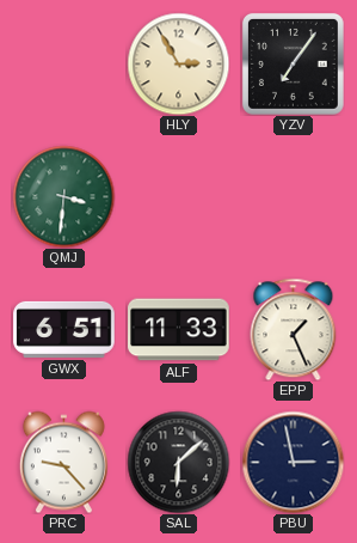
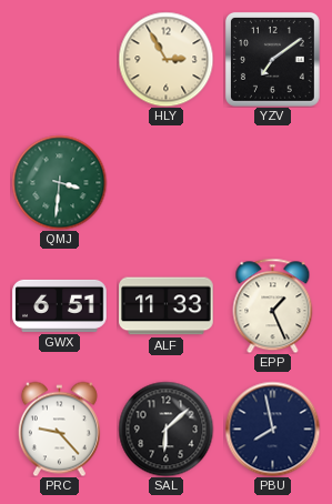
YZV: 7:06 -> 7:09
PBU: 2:58 -> 7:58
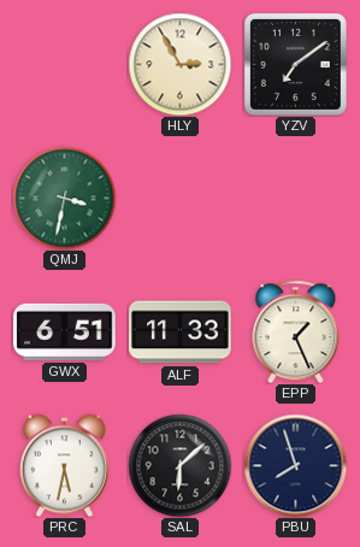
QMJ: 3:31 -> 3:32
PRC: 9:23 -> 5:32
PBU: 7:58 -> 7:57
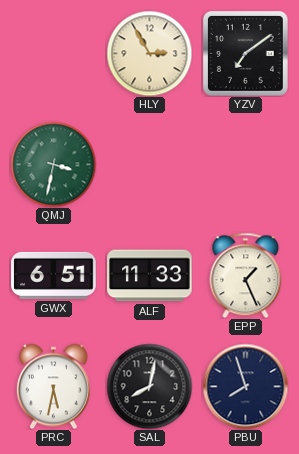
SAL: 6:08 -> 8:02
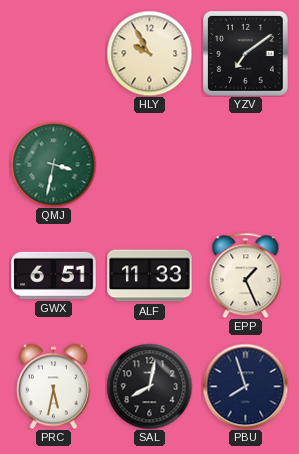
HLY: 2:55 -> 9:55
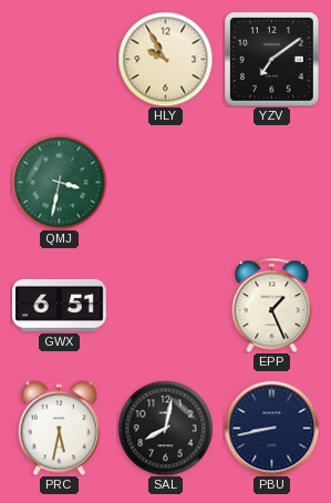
ALF: 11:33 -> none
PBU: 7:57 -> 8:43
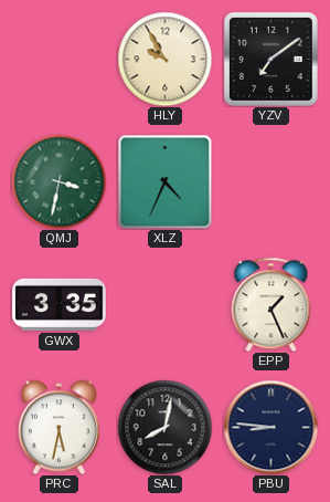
XLZ: none -> 4:34
GWX: 6:51 -> 3:35
PBU: 8:43 -> 8:46
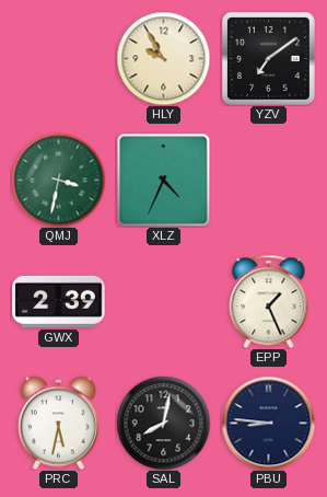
GWX: 3:35 -> 2:39
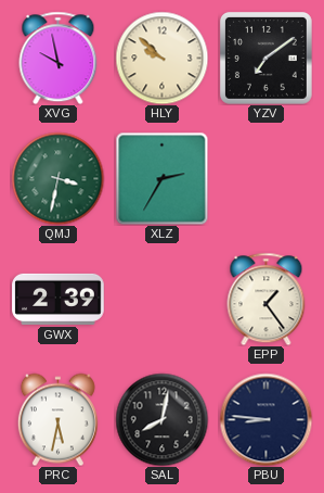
XVG: none -> 9:58
HLY: 9:55 -> 9:52
XLZ: 4:34 -> 2:35
EPP: 1:26 -> 1:24
